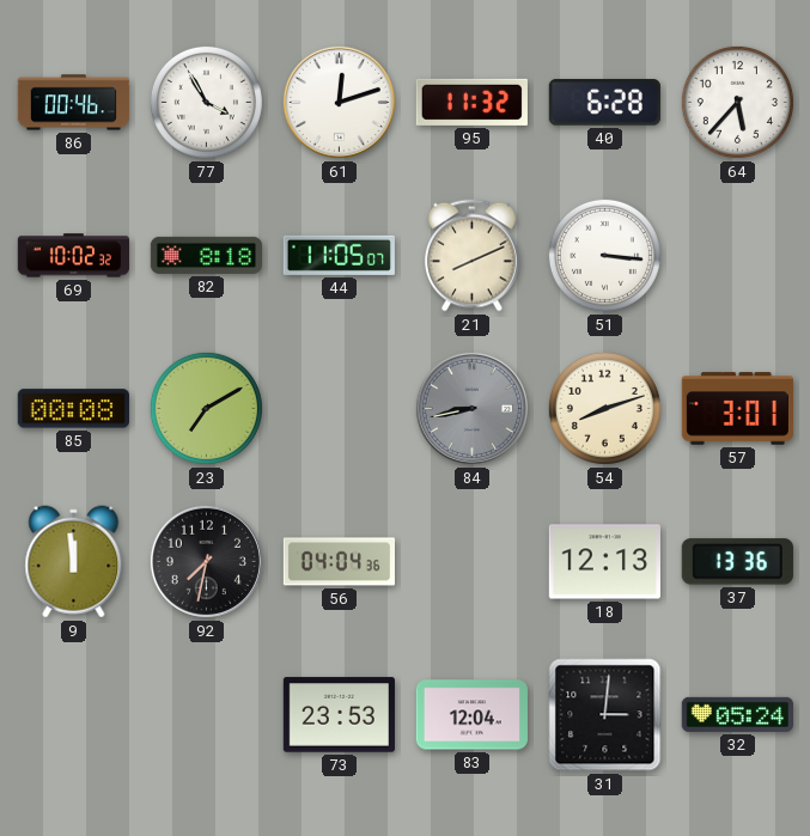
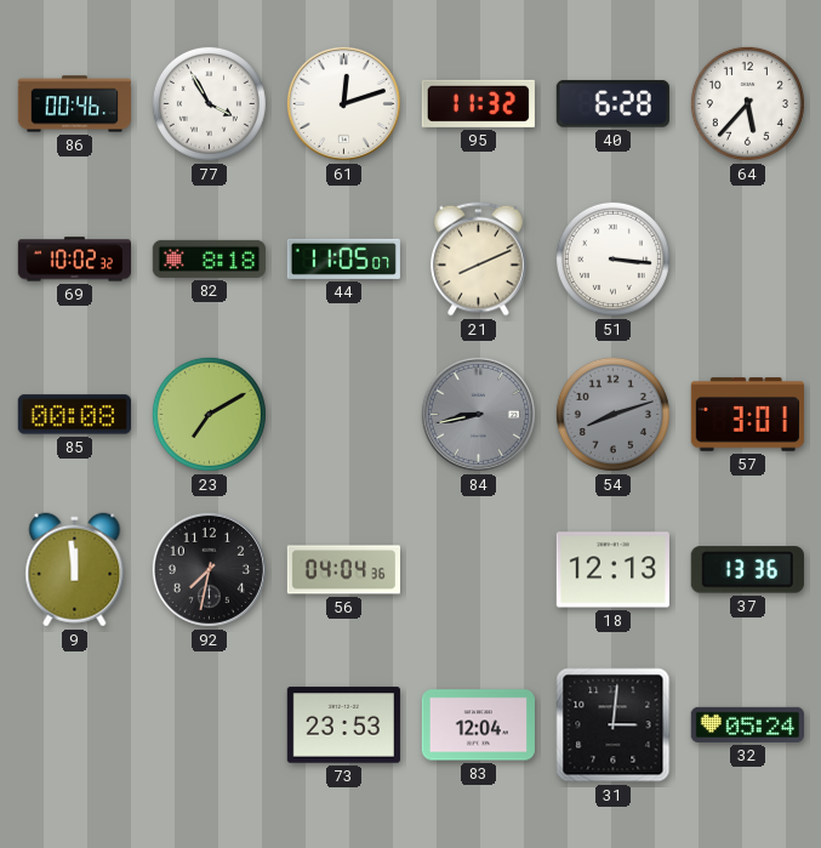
54 dial: cream -> grey
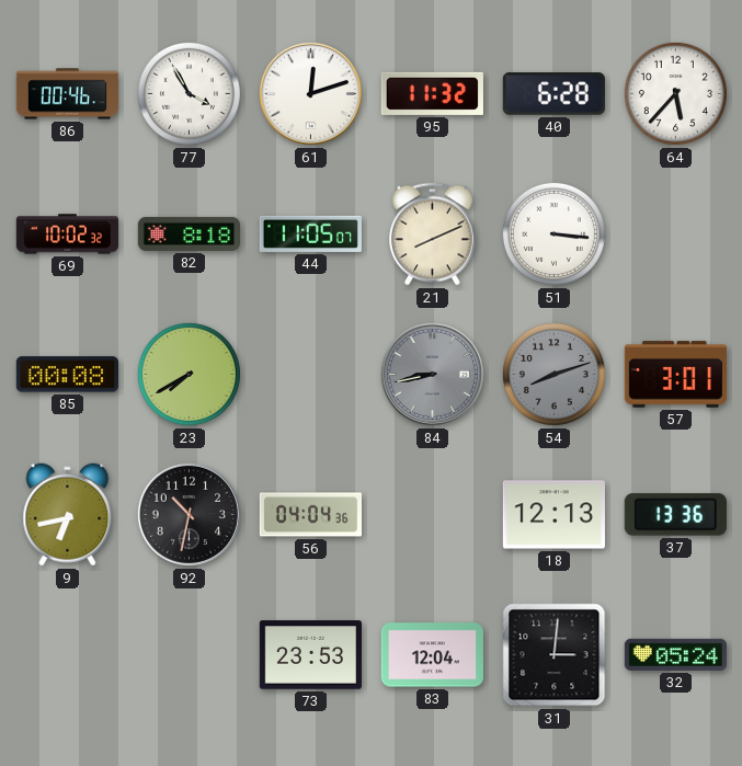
23: 7:10 -> 7:40
9: 11:59 -> 6:43
92: 7:32 -> 10:32
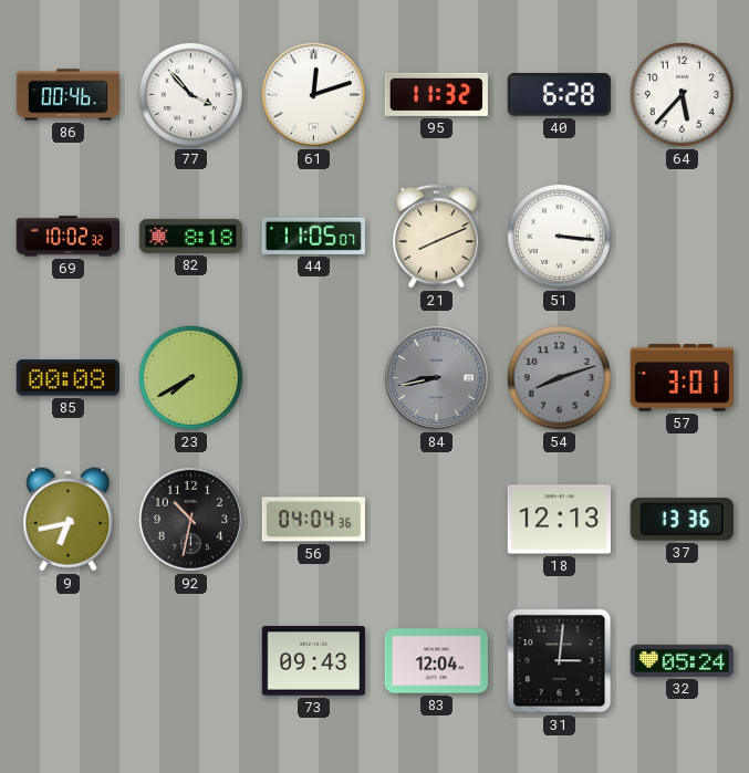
77: 3:55 -> 3:53
73: 23:53 -> 09:43
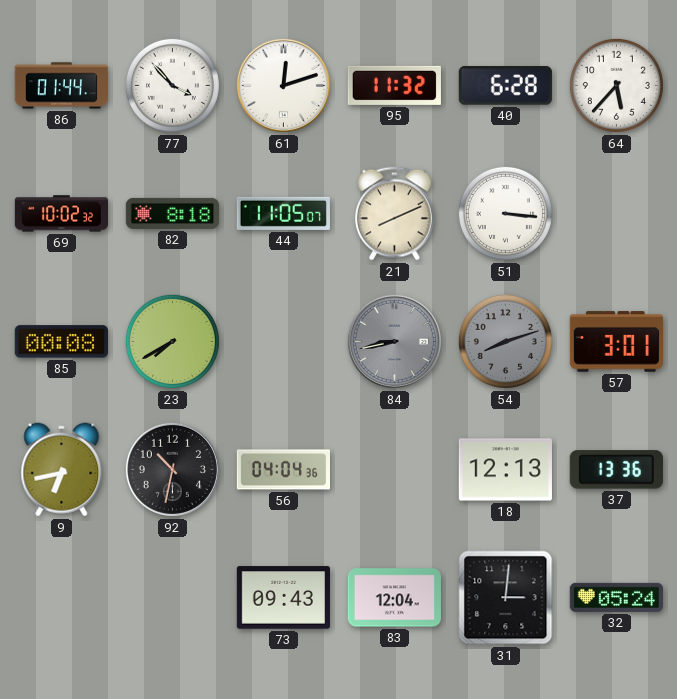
86: 00:46 -> 01:44
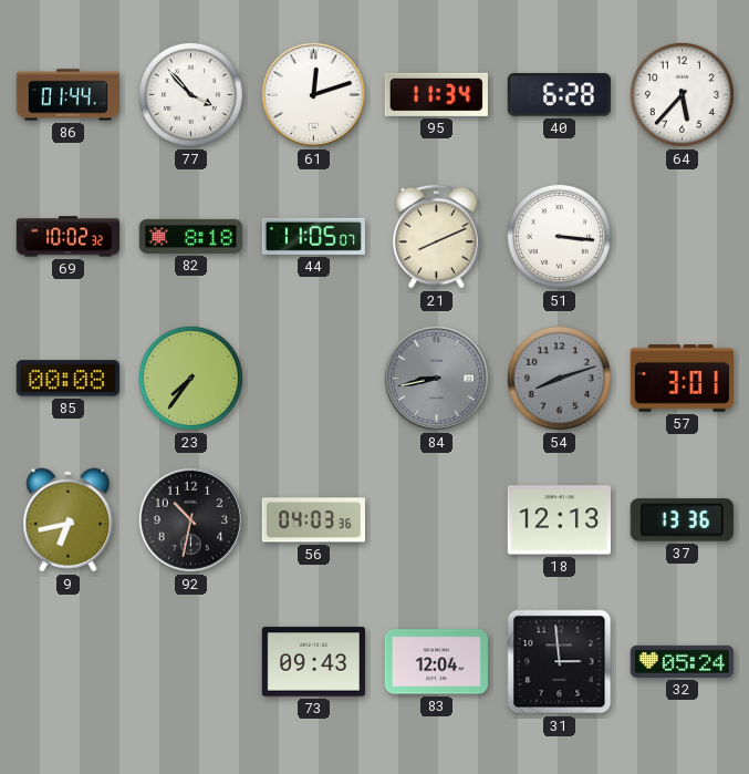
95: 11:32 -> 11:34
23: 7:40 -> 7:36
56: 04:04 -> 04:03
31: 3:01 -> 2:59
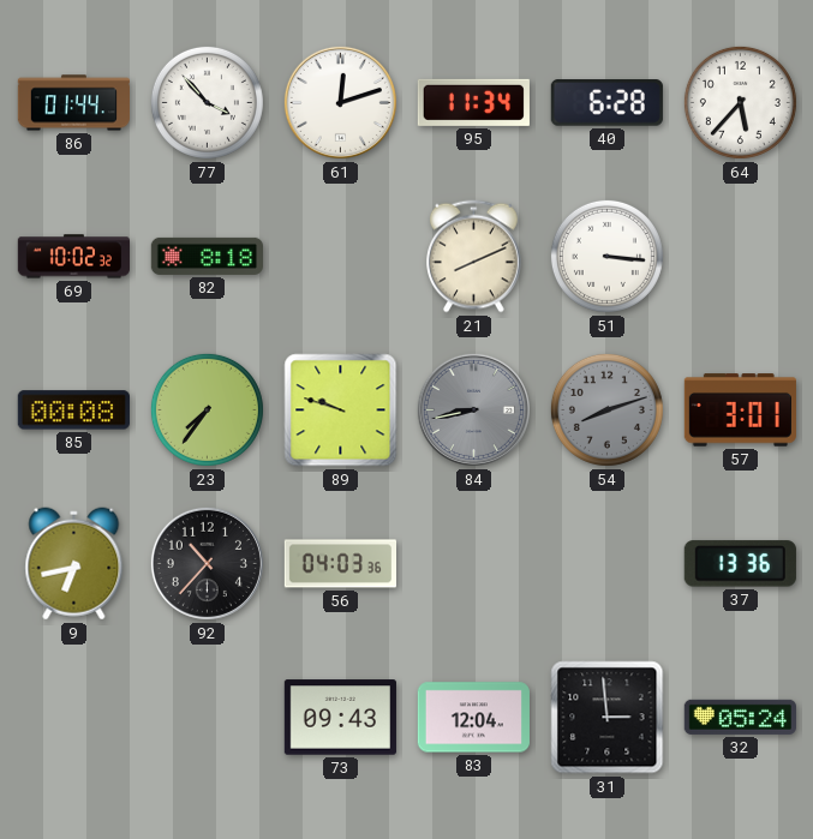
44: 11:05 -> none
89: none -> 9:48
92: 10:32 -> 10:37
18: 12:13 -> none
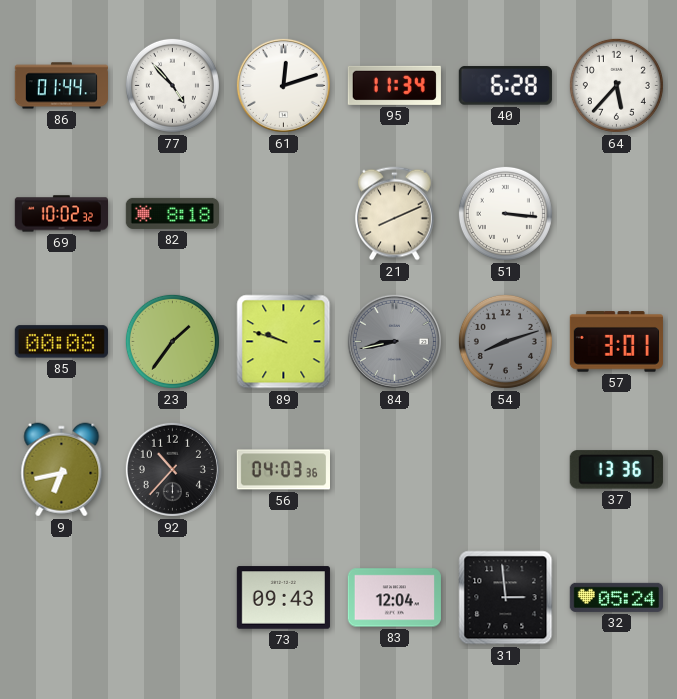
77: 3:53 -> 4:53
23: 7:36 -> 1:36
